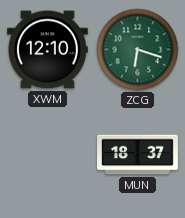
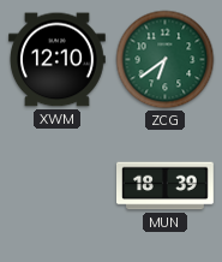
ZCG: 6:18 -> 6:39
MUN: 18:37 -> 18:39
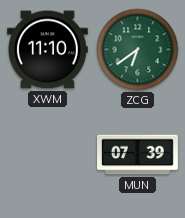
XWM: 12:10 -> 11:10
MUN: 18:39 -> 07:39
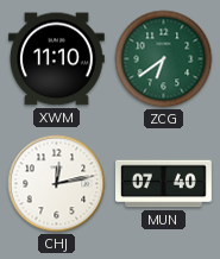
CHJ: none -> 12:13
MUN: 07:39 -> 07:40
